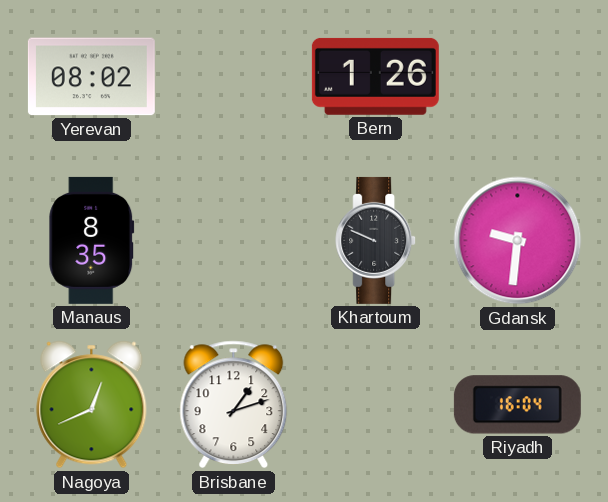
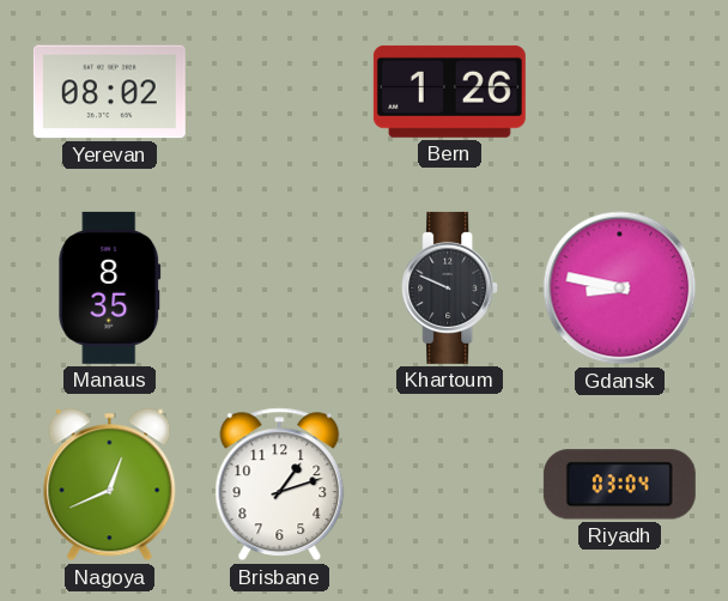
Gdansk: 9:31 -> 8:47
Riyadh: 16:04 -> 03:04
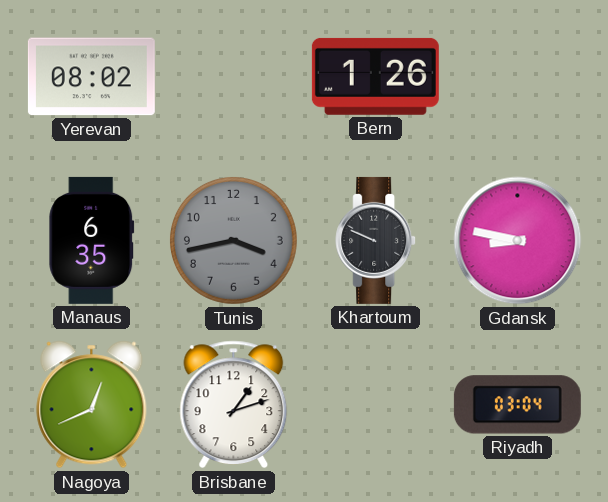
Manaus: 8:35 -> 6:35
Tunis: none -> 3:43
